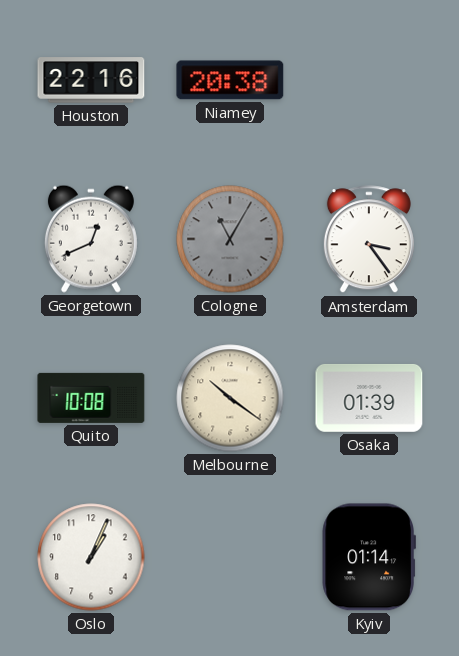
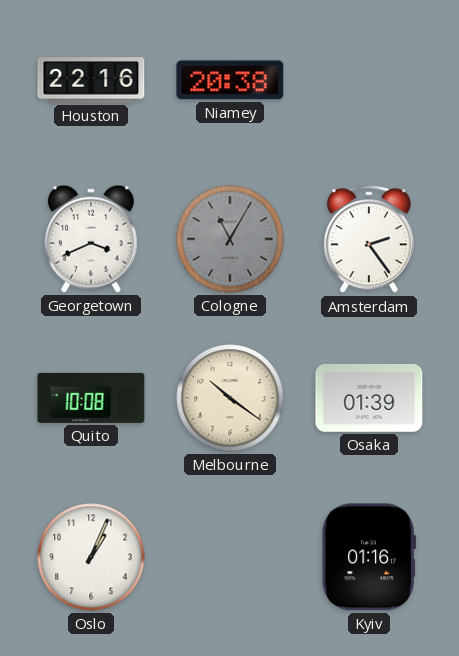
Georgetown: 12:41 -> 3:41
Amsterdam: 3:24 -> 2:24
Kyiv: 01:14 -> 01:16
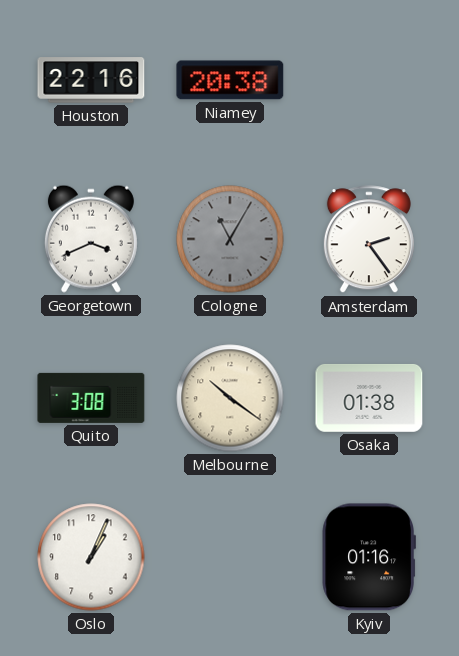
Quito: 10:08 -> 3:08
Osaka: 01:39 -> 01:38
